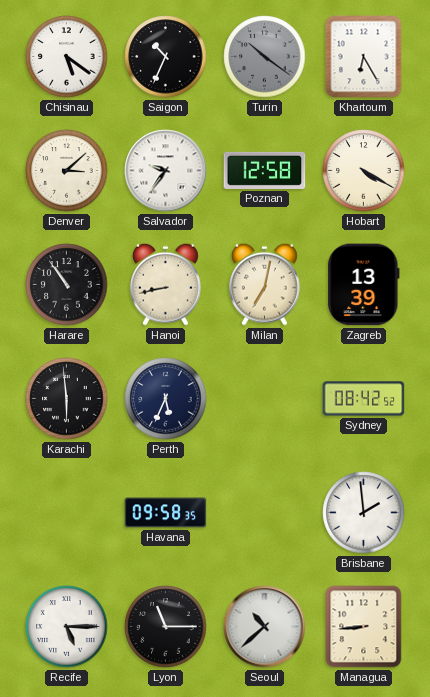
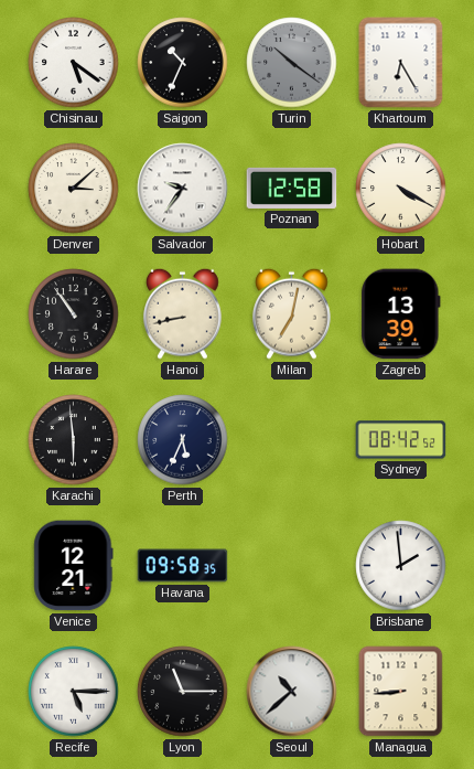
Venice: none -> 12:21
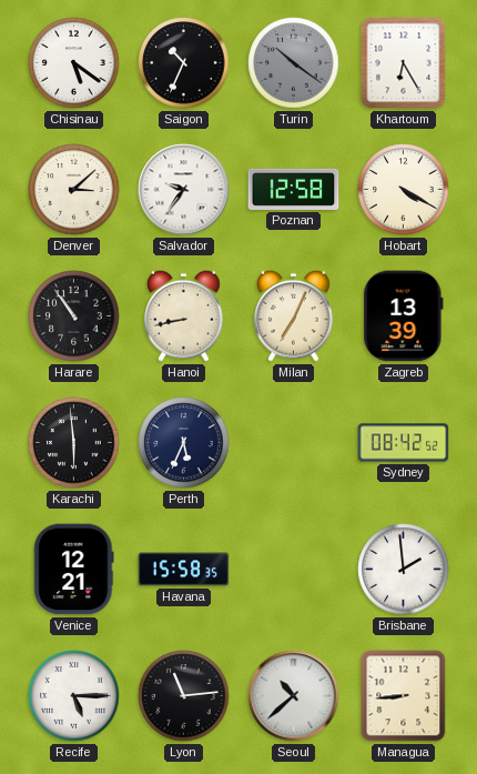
Milan: 7:02 -> 7:04
Havana: 09:58 -> 15:58
Lyon: 11:15 -> 11:14
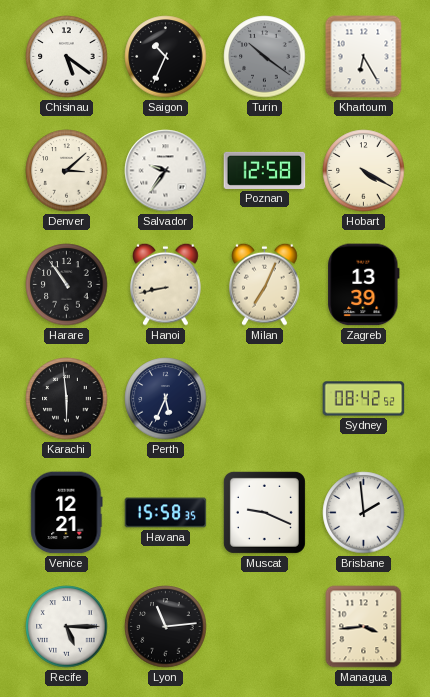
Muscat: none -> 9:19
Seoul: 10:38 -> none
Managua: 8:44 -> 3:44
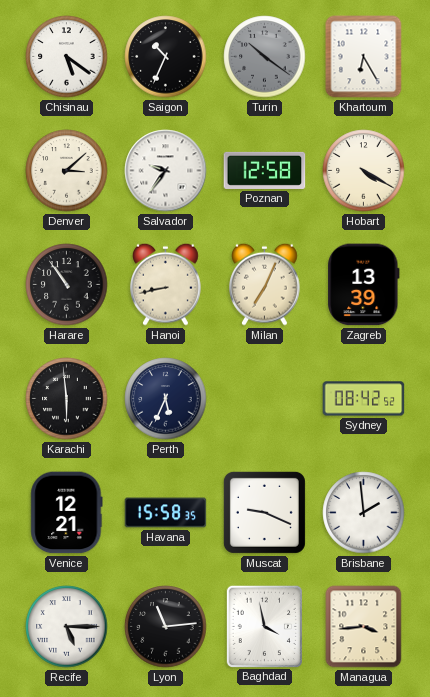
Baghdad: none -> 3:58
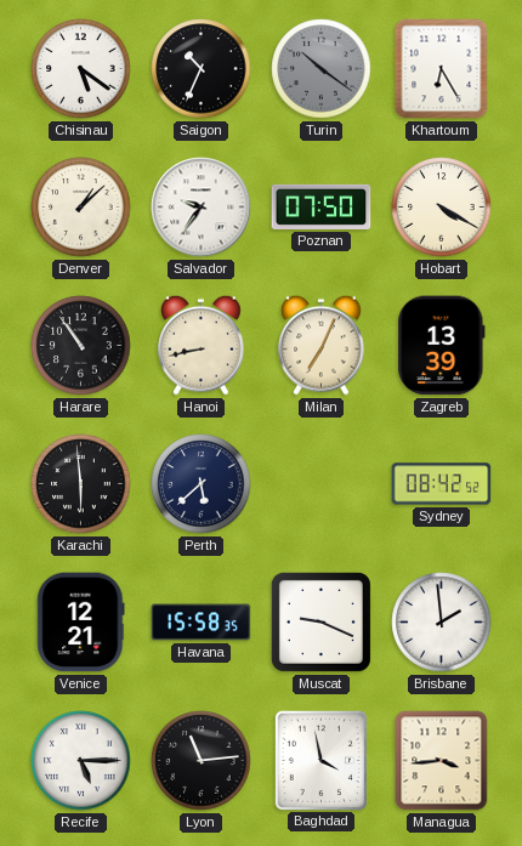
Denver: 3:08 -> 1:08
Poznan: 12:58 -> 07:50
Perth: 5:34 -> 5:38
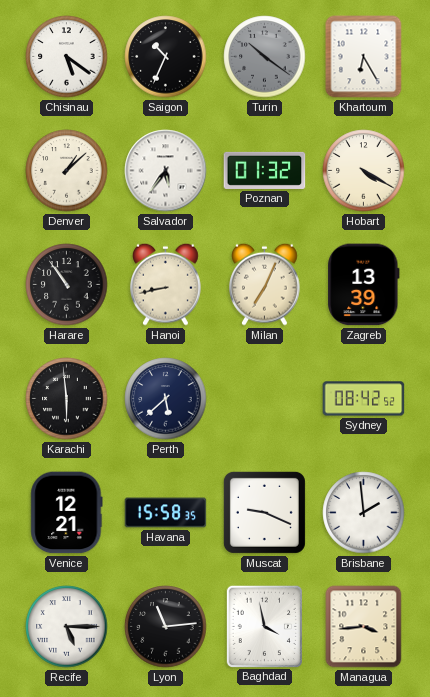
Salvador: 9:36 -> 5:36
Poznan: 07:50 -> 01:32
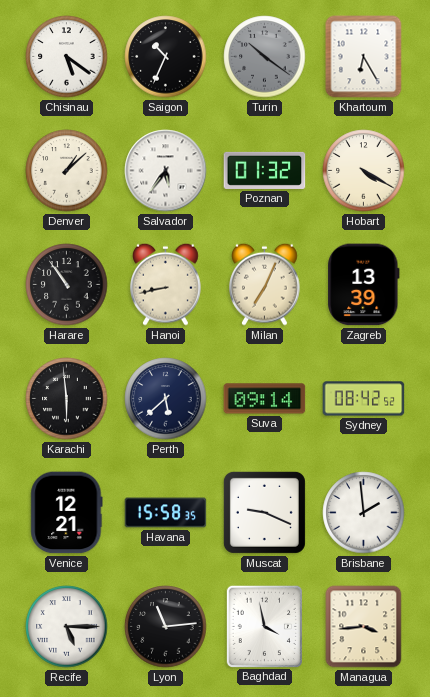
Suva: none -> 09:14
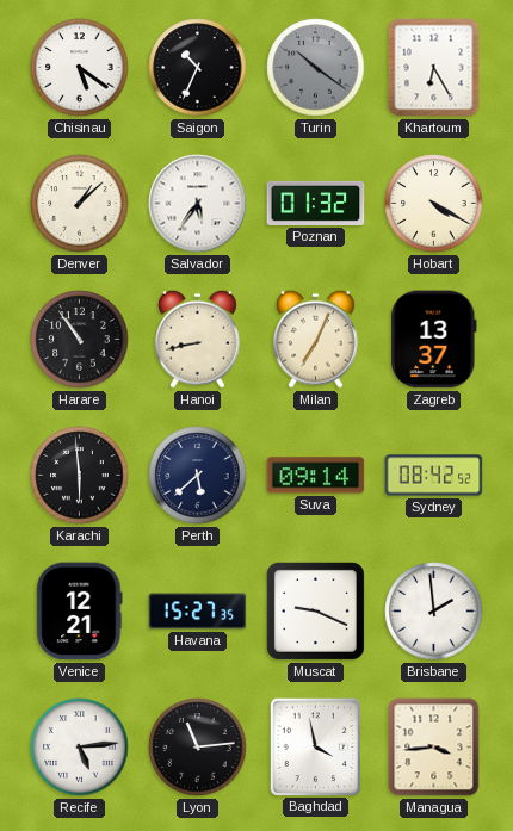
Zagreb: 13:39 -> 13:37
Havana: 15:58 -> 15:27
Recife: 5:15 -> 5:14
